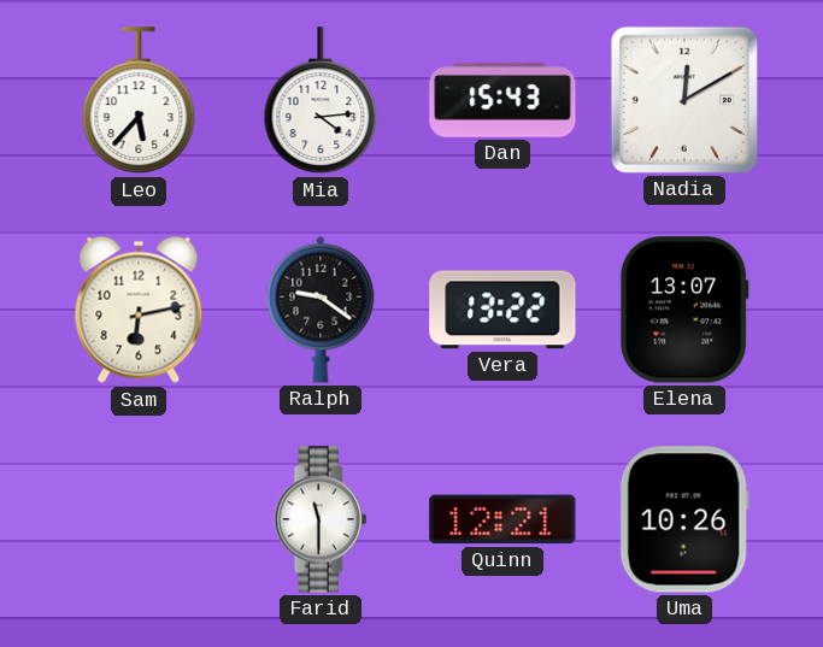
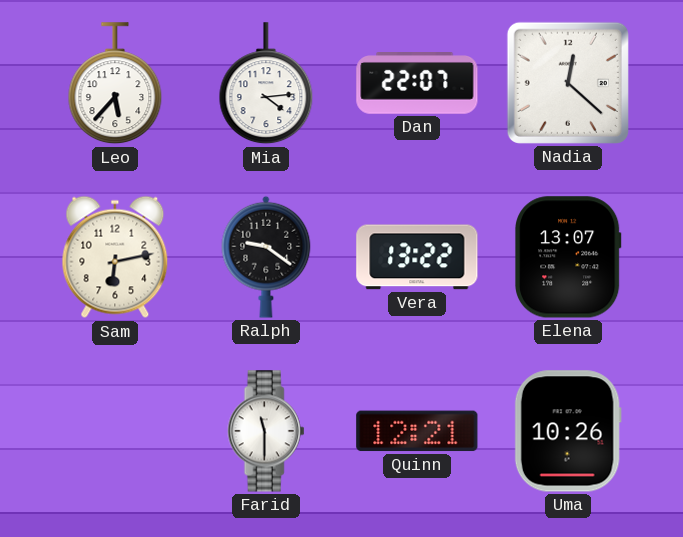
Dan: 15:43 -> 22:07
Nadia: 12:10 -> 12:22
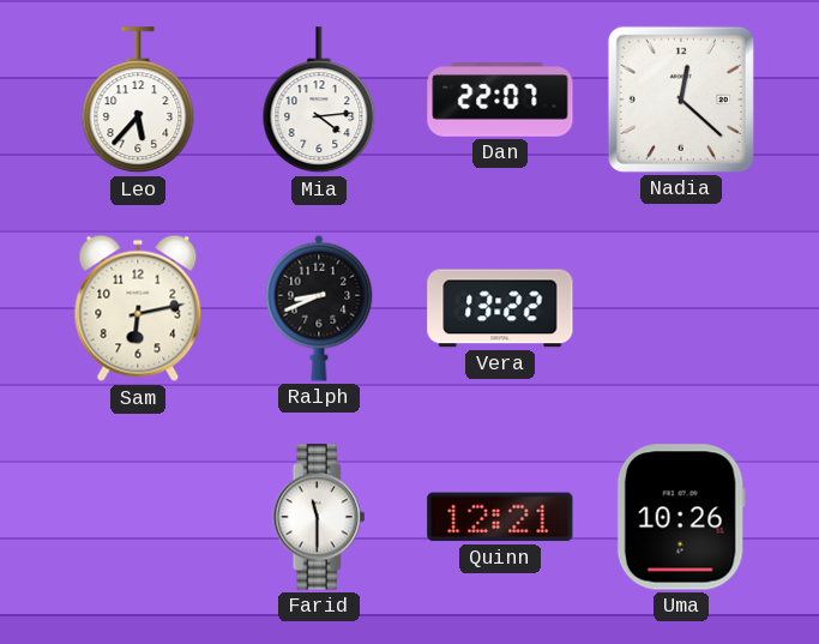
Ralph: 9:21 -> 8:41
Elena: 13:07 -> none
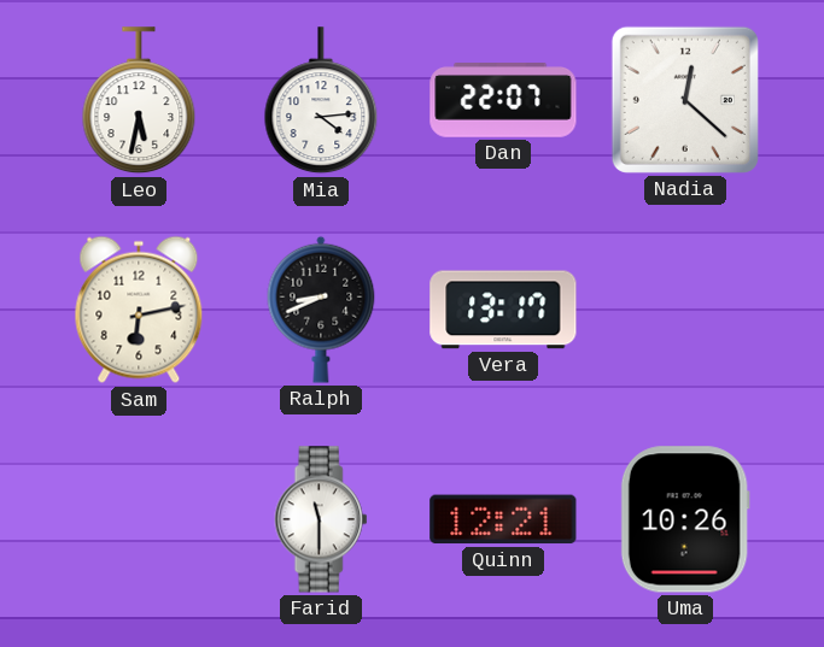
Leo: 5:37 -> 5:32
Vera: 13:22 -> 13:17
